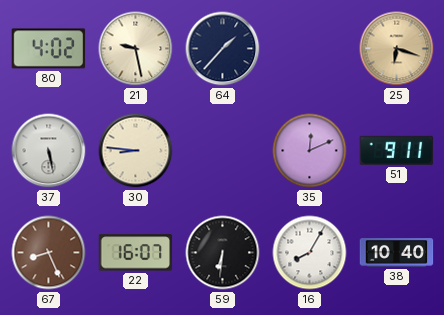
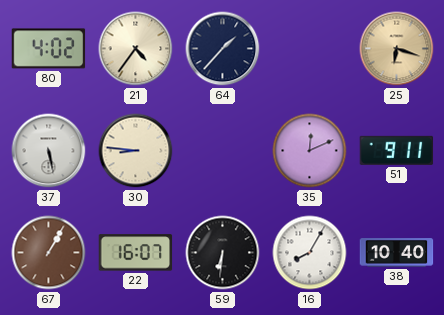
21: 9:28 -> 4:36
67: 8:26 -> 1:05
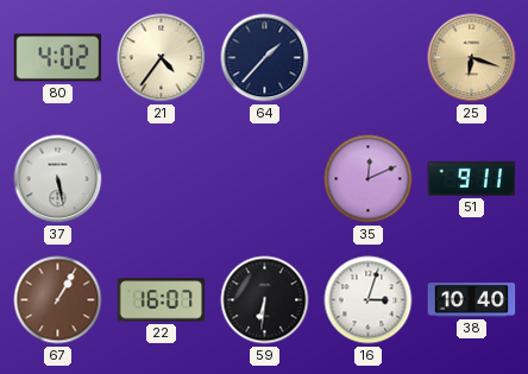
30: 8:46 -> none
16: 8:05 -> 3:03
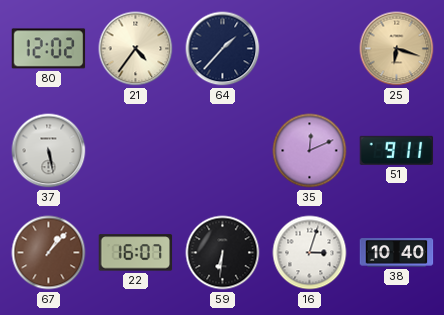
80: 4:02 -> 12:02
67: 1:05 -> 1:07
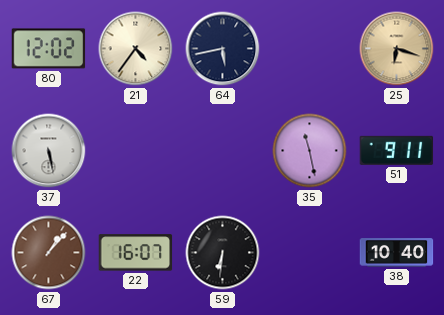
64: 1:37 -> 5:43
35: 12:11 -> 11:28
16: 3:03 -> none
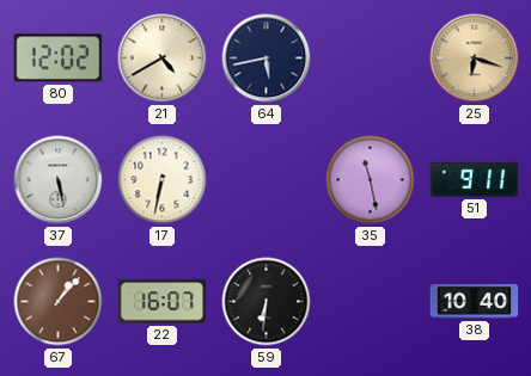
21: 4:36 -> 4:40
17: none -> 6:32
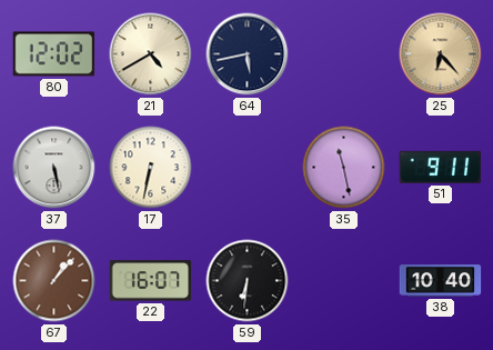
25: 6:18 -> 6:23
